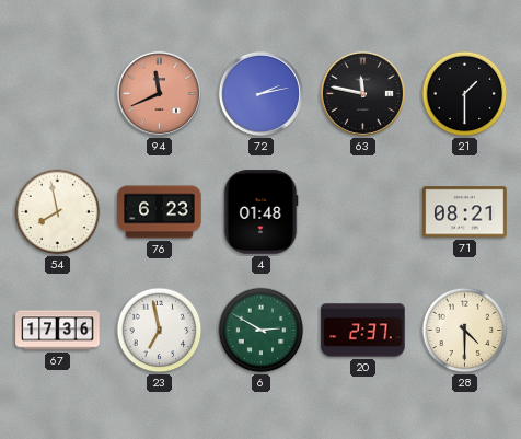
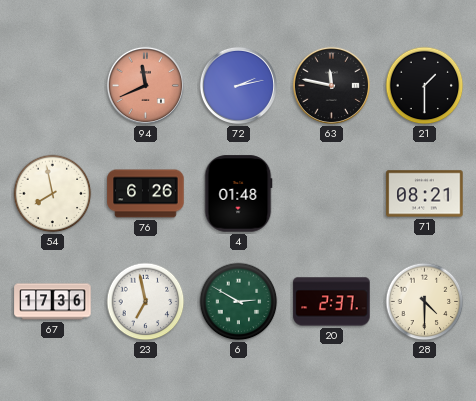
76: 6:23 -> 6:26
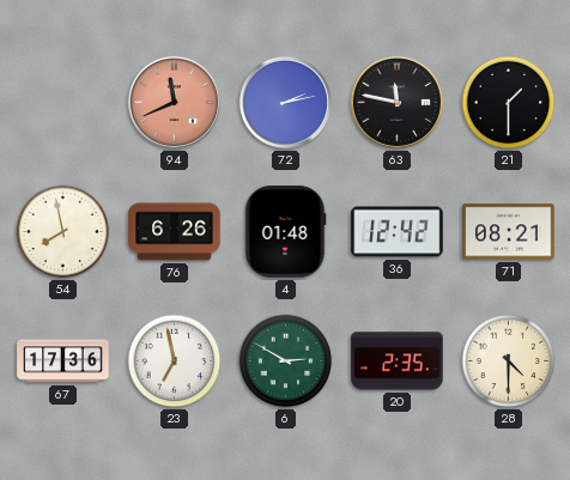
36: none -> 12:42
20: 2:37 -> 2:35
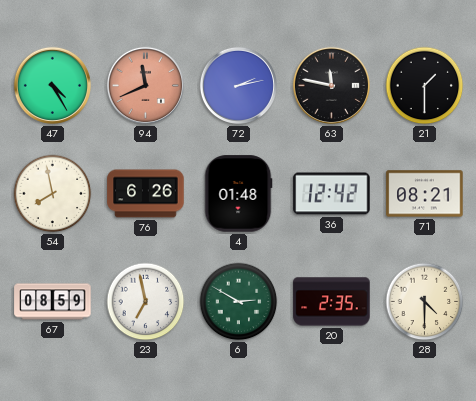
47: none -> 4:25
67: 17:36 -> 08:59
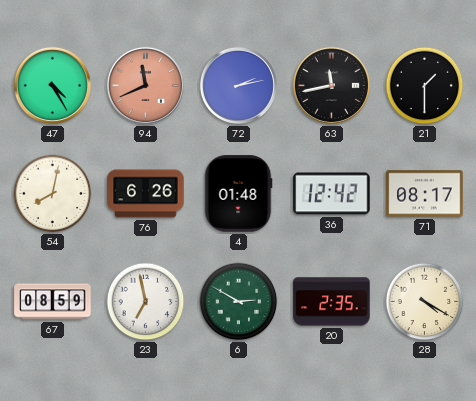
63: 11:47 -> 11:43
54: 7:58 -> 8:02
71: 08:21 -> 08:17
28: 4:30 -> 4:20
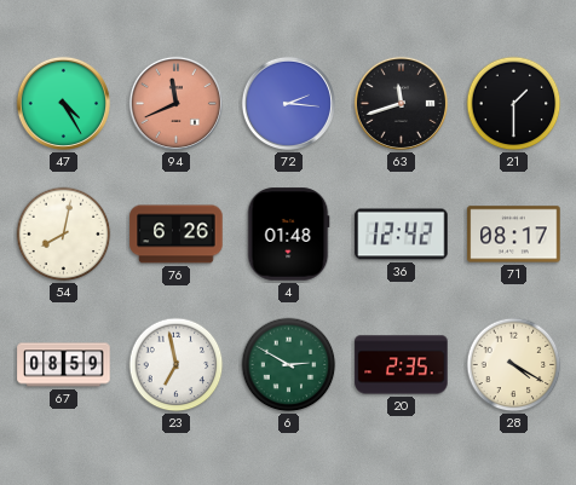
72: 2:13 -> 2:16
63: 11:43 -> 11:42
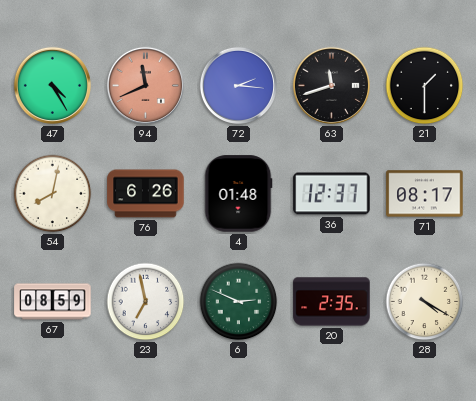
36: 12:42 -> 12:37
6: 2:50 -> 2:49
